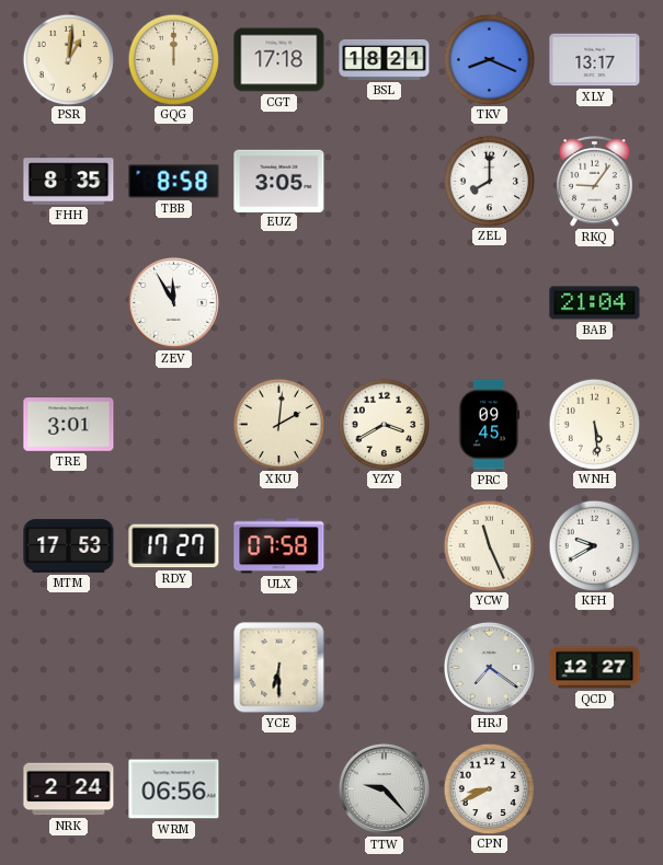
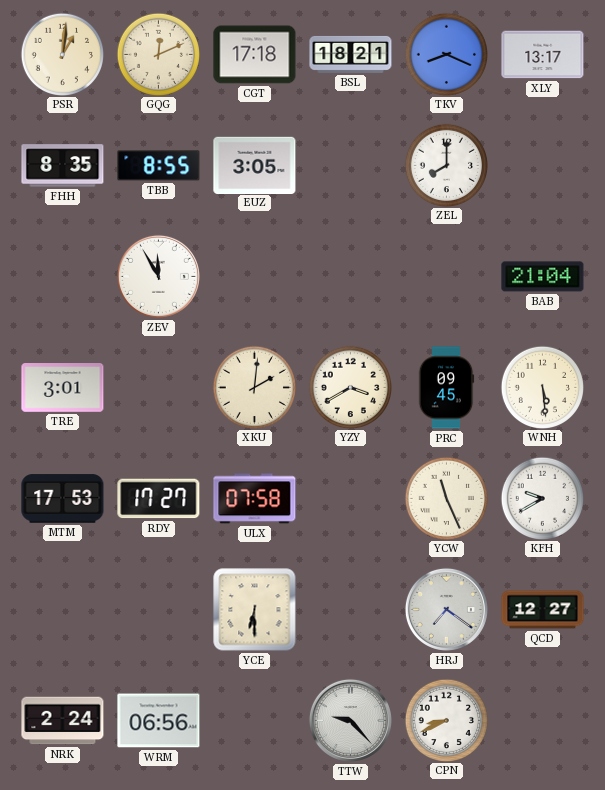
GQG: 12:00 -> 12:11
TBB: 8:58 -> 8:55
RKQ: 9:06 -> none
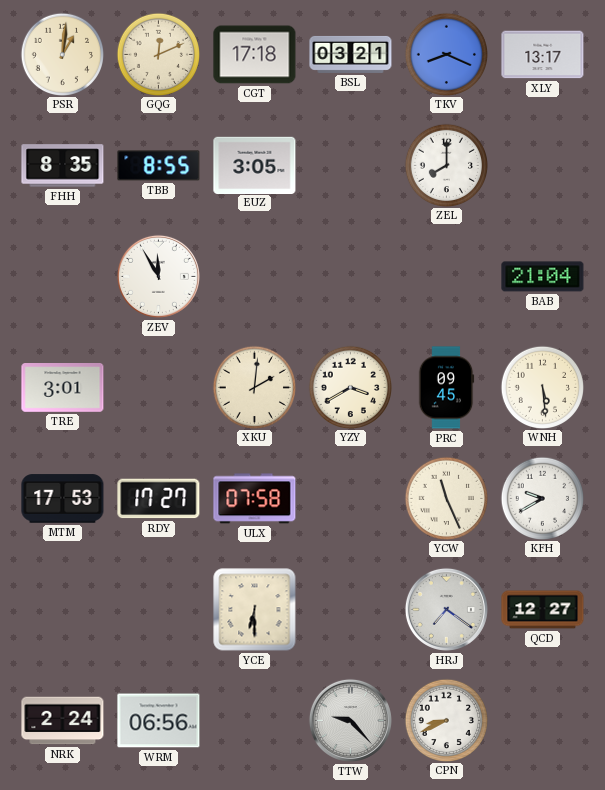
BSL: 18:21 -> 03:21
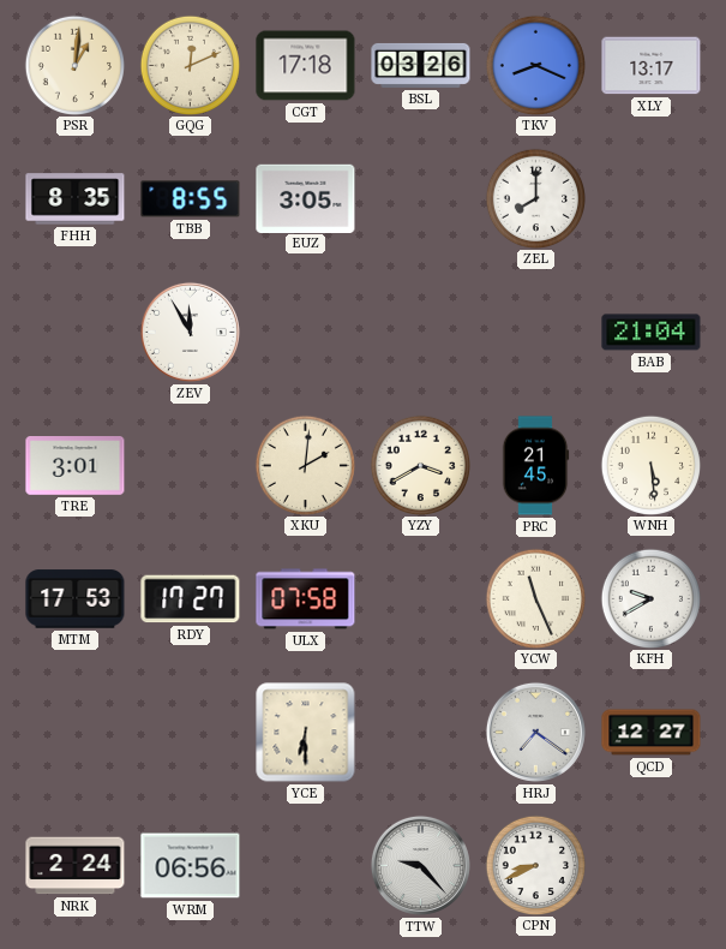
BSL: 03:21 -> 03:26
PRC: 09:45 -> 21:45
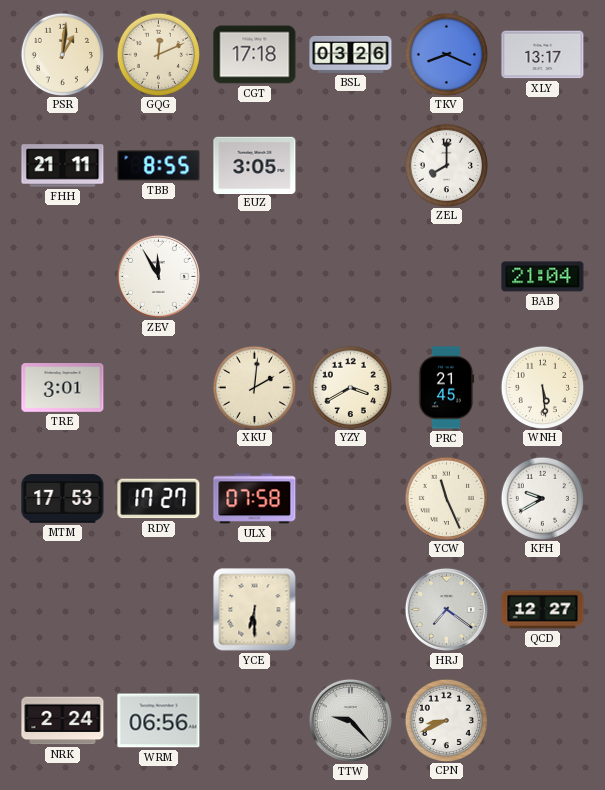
FHH: 8:35 -> 21:11
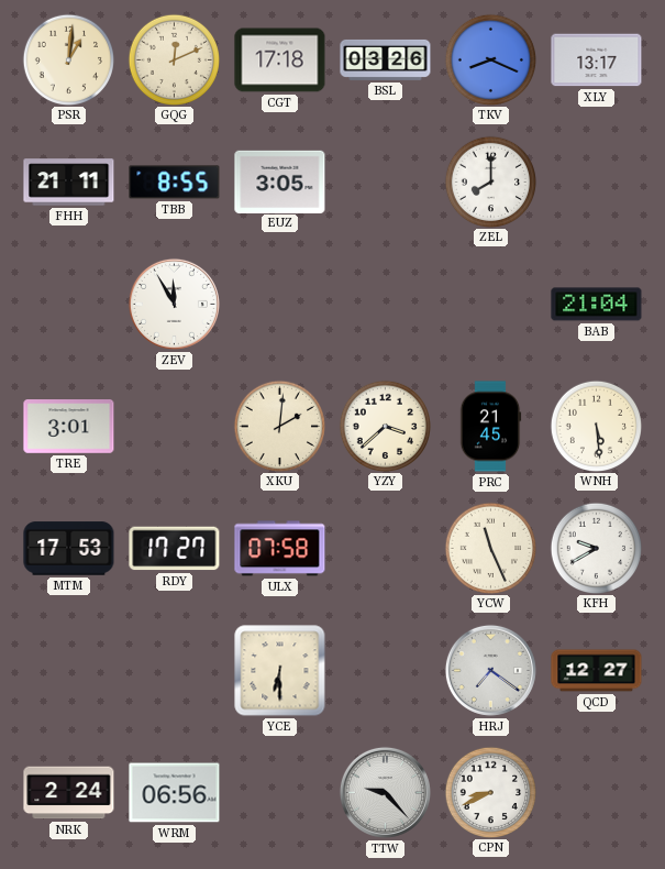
YZY: 3:40 -> 3:38
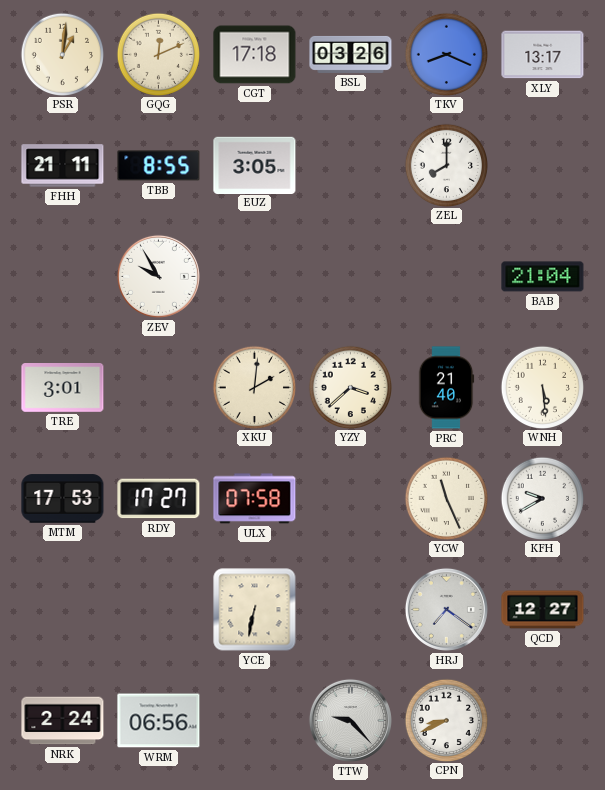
ZEV: 11:55 -> 9:55
PRC: 21:45 -> 21:40
YCE: 6:30 -> 6:32
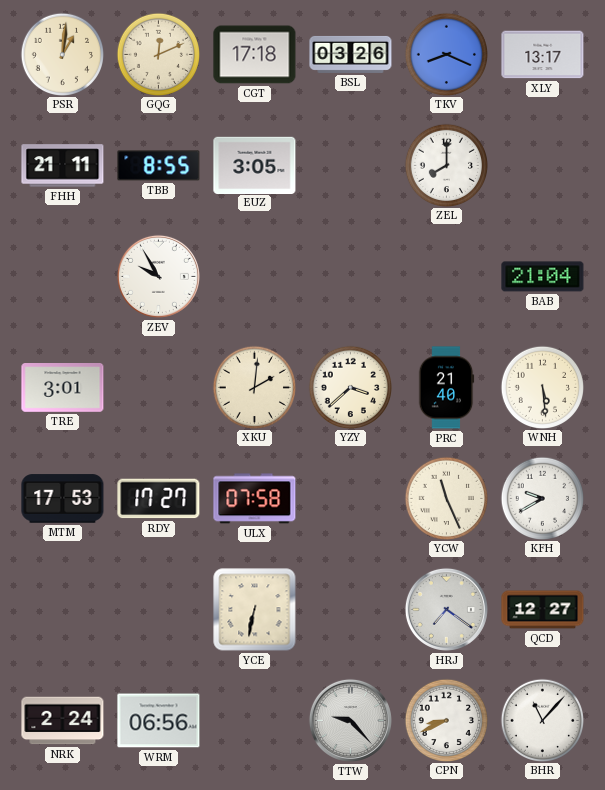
BHR: none -> 11:07
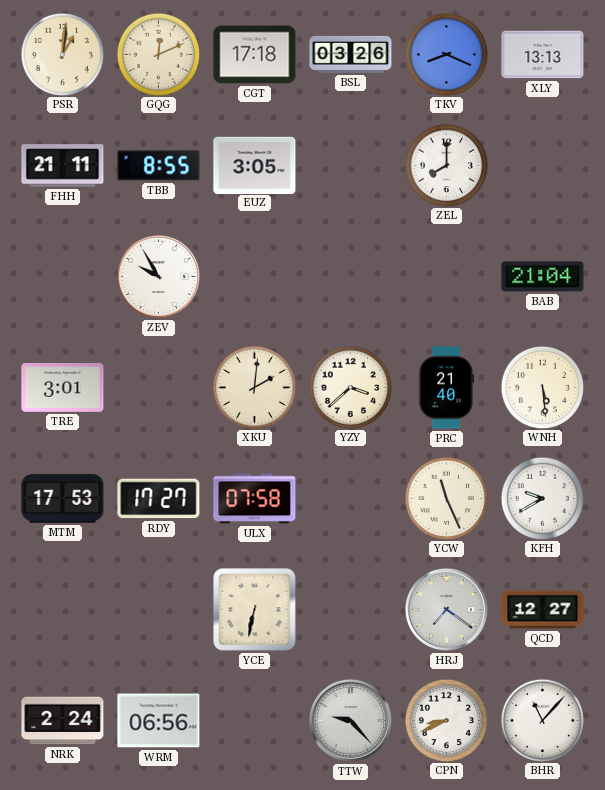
XLY: 13:17 -> 13:13
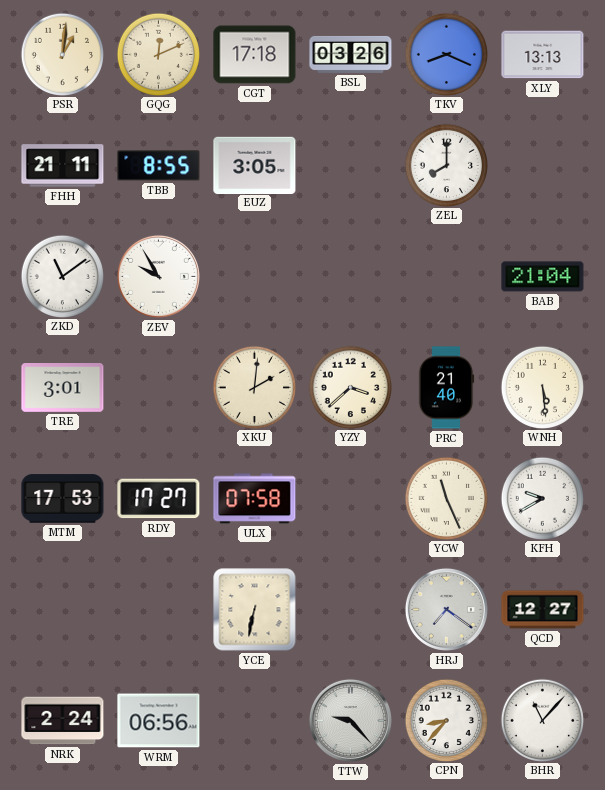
ZKD: none -> 11:09
CPN: 8:41 -> 8:37
